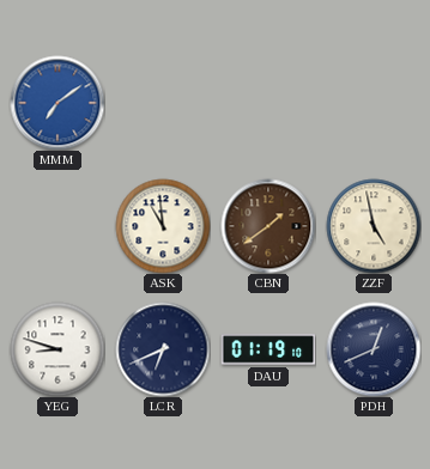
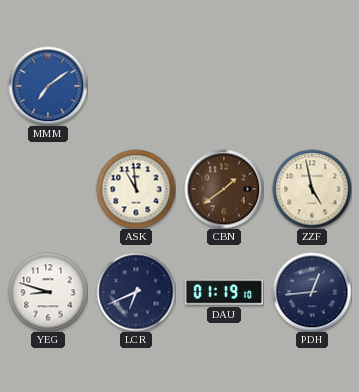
PDH: 12:41 -> 12:44
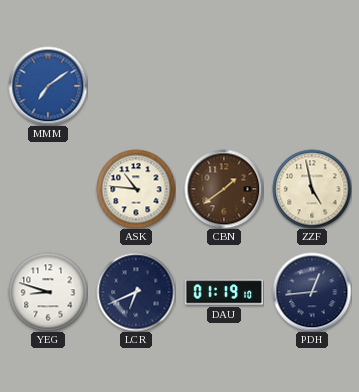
ASK: 10:59 -> 10:46
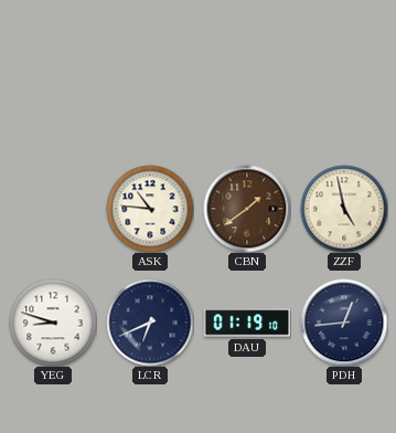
MMM: 7:09 -> none
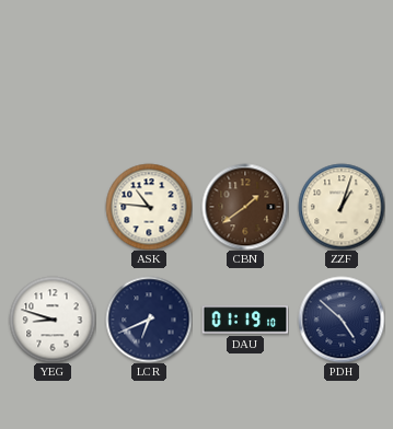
ZZF: 4:58 -> 1:03
PDH: 12:44 -> 4:52
